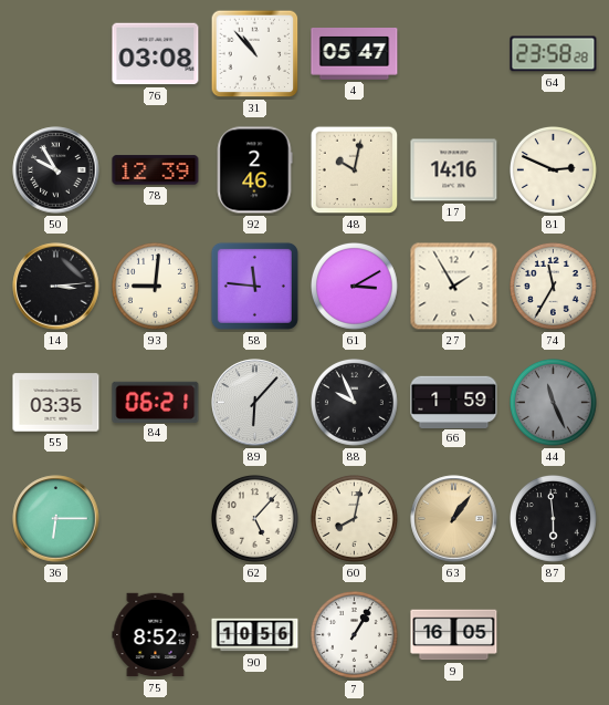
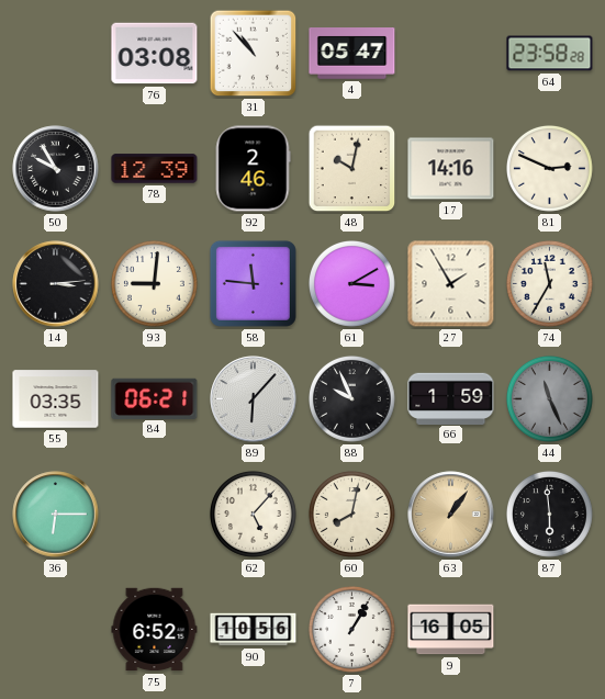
75: 8:52 -> 6:52
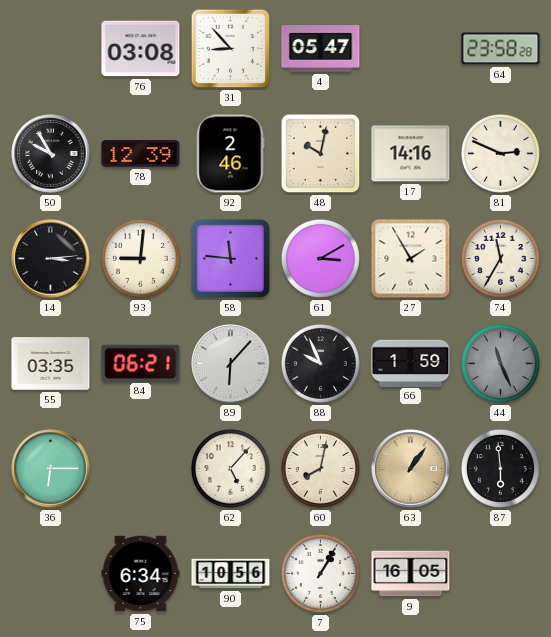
31: 10:53 -> 8:53
75: 6:52 -> 6:34
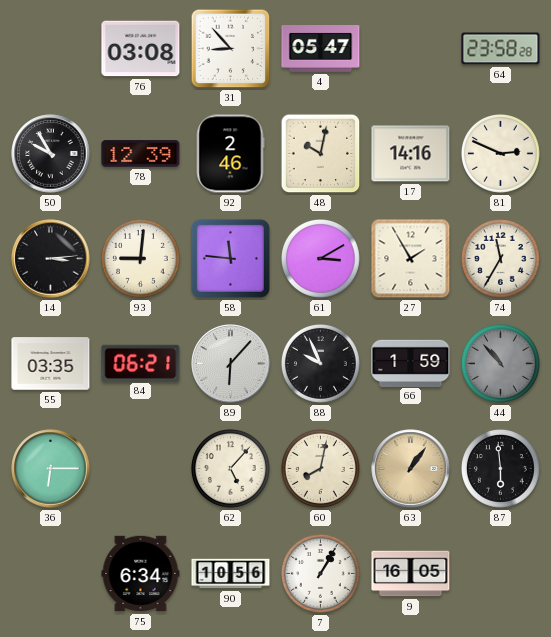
44: 11:26 -> 10:53
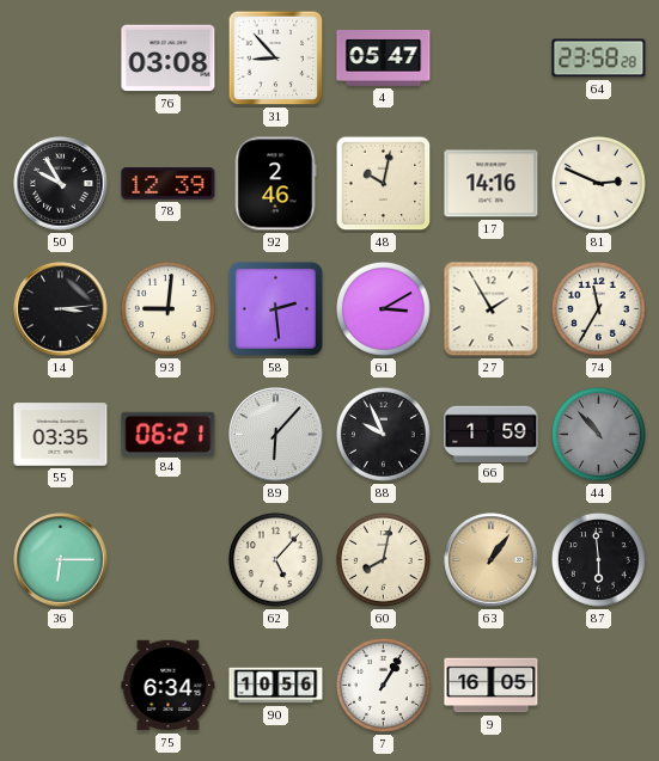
58: 11:46 -> 2:29
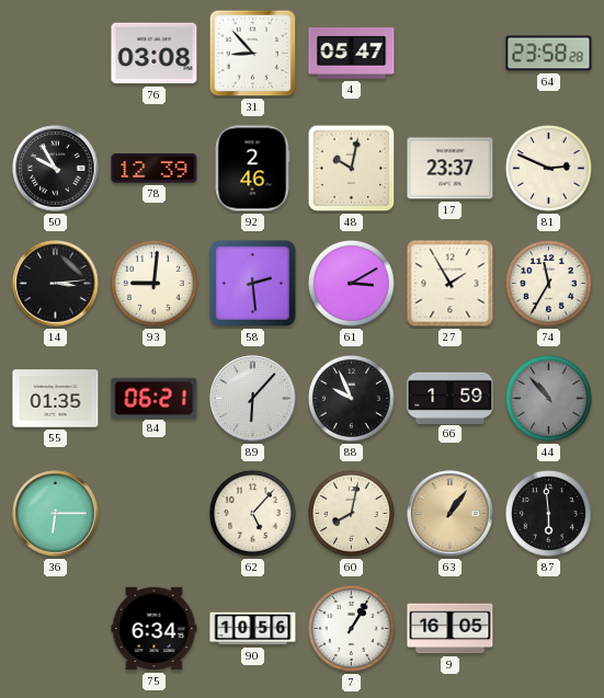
17: 14:16 -> 23:37
55: 03:35 -> 01:35
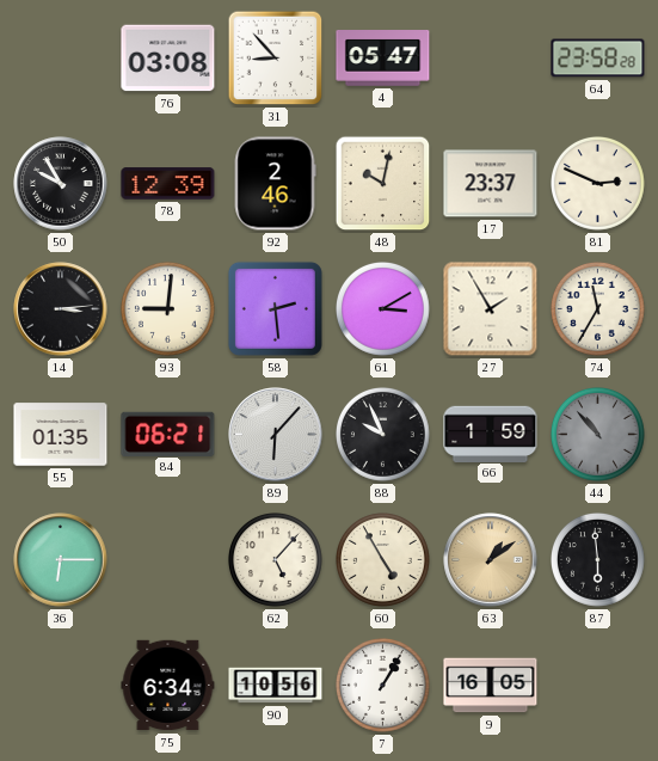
60: 8:02 -> 4:55
63: 1:06 -> 1:09
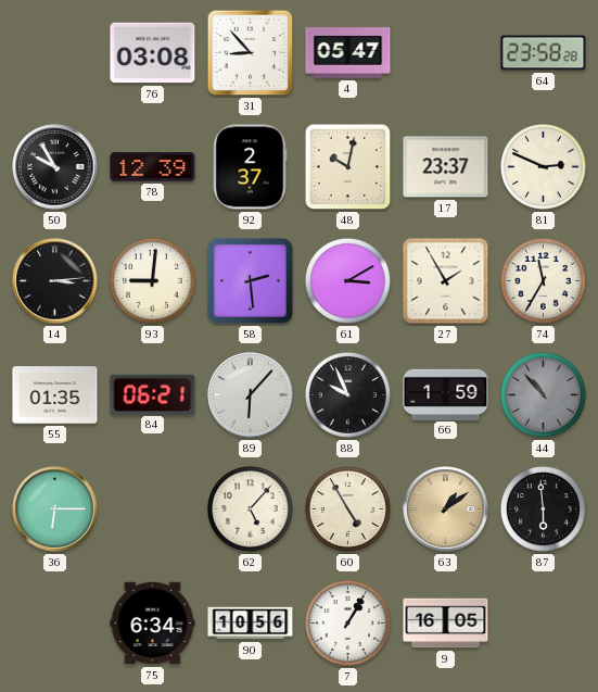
92: 2:46 -> 2:37
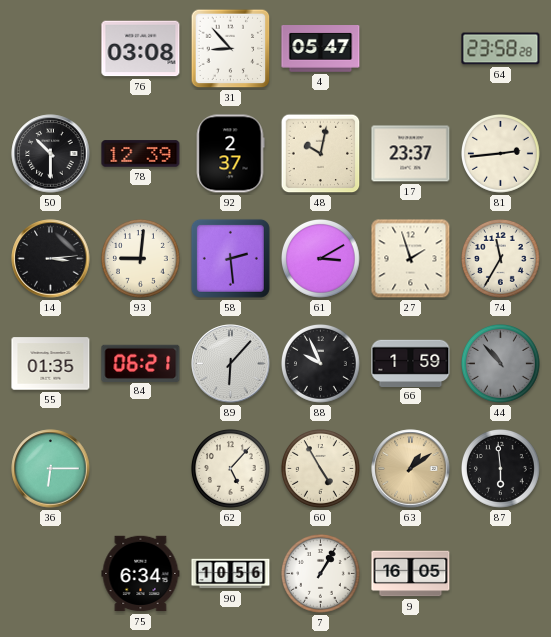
50: 9:55 -> 10:30
81: 2:49 -> 2:44
27: 1:55 -> 1:57
